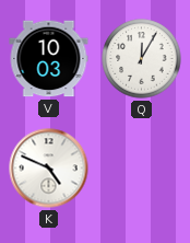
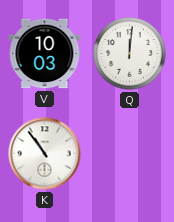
Q: 12:05 -> 12:01
K: 4:49 -> 10:54
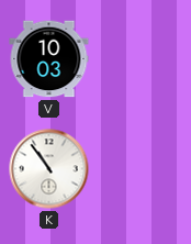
Q: 12:01 -> none
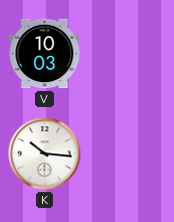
K: 10:54 -> 10:16
